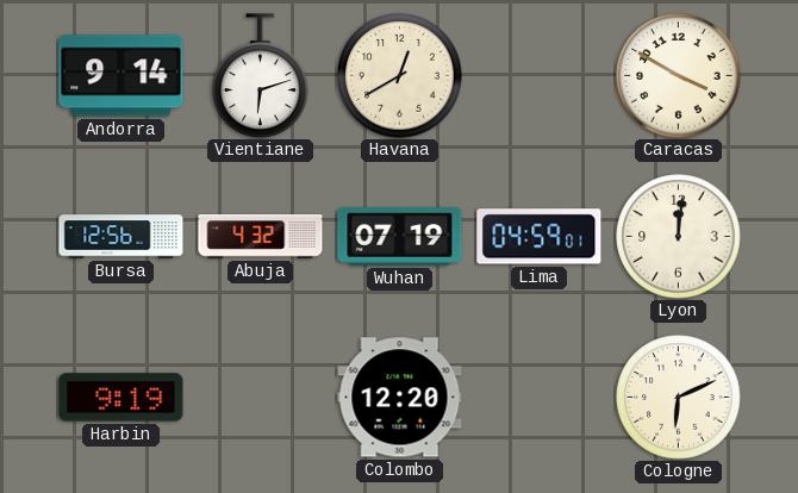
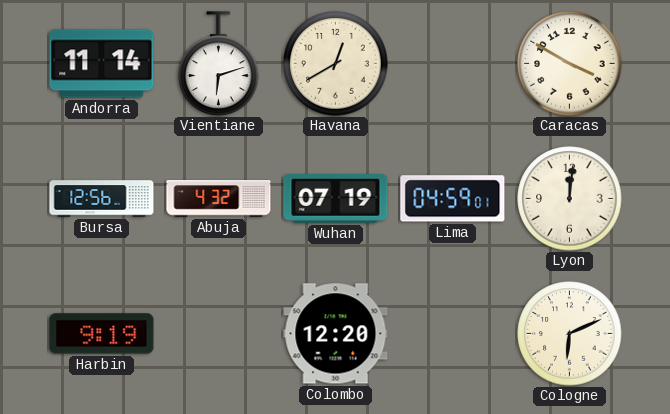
Andorra: 9:14 -> 11:14
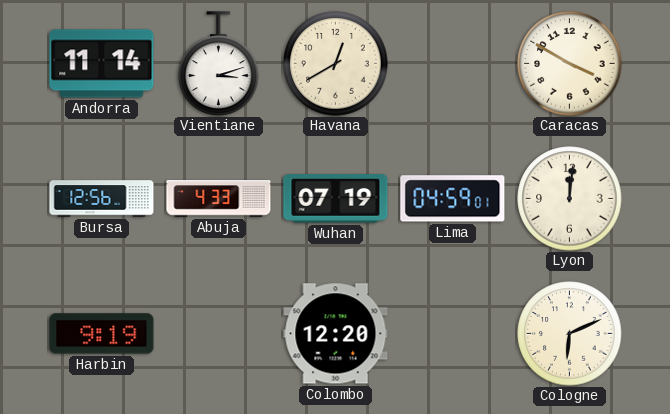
Vientiane: 6:12 -> 3:12
Abuja: 4:32 -> 4:33
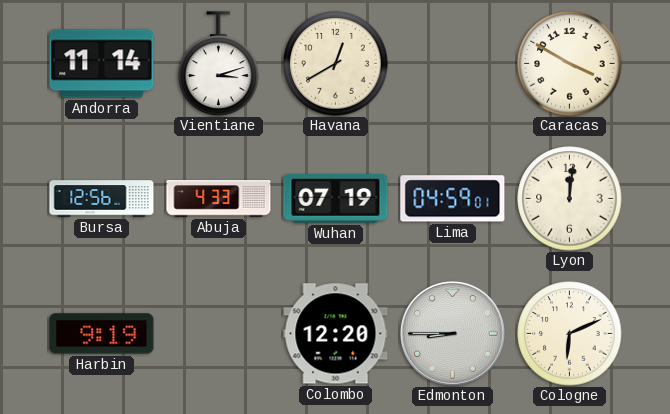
Edmonton: none -> 8:45
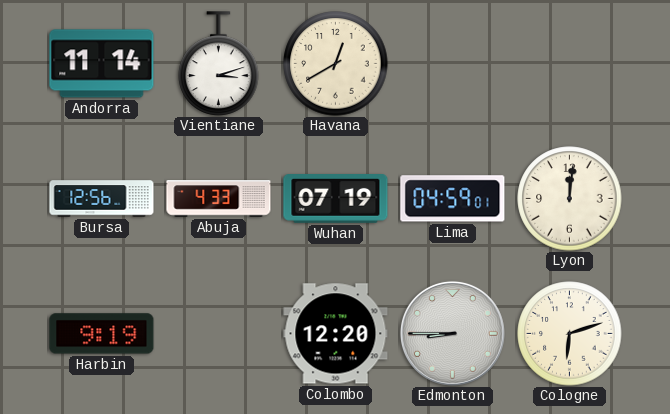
Caracas: 3:50 -> none
Cologne: 6:11 -> 6:12
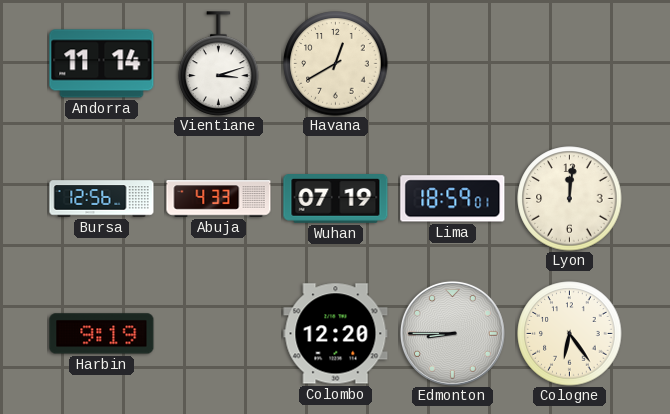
Lima: 04:59 -> 18:59
Cologne: 6:12 -> 6:24
